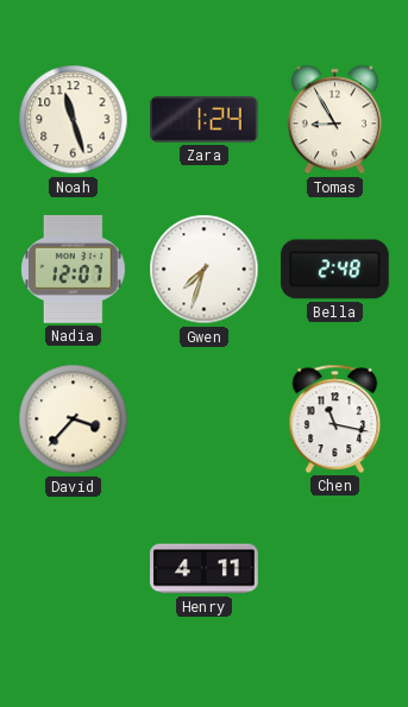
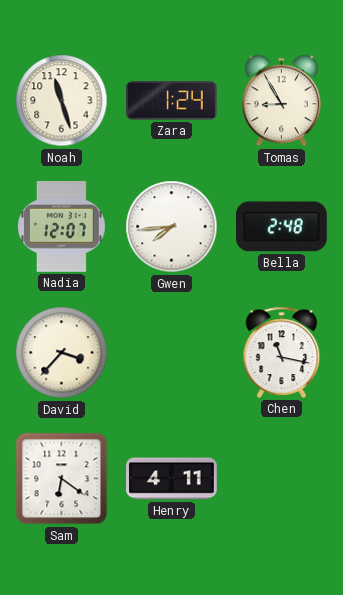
Gwen: 7:33 -> 7:44
Sam: none -> 6:21
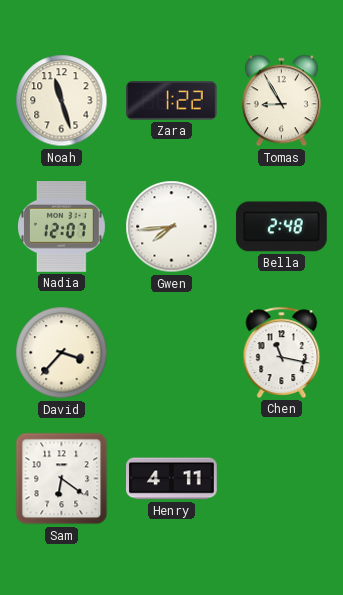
Zara: 1:24 -> 1:22
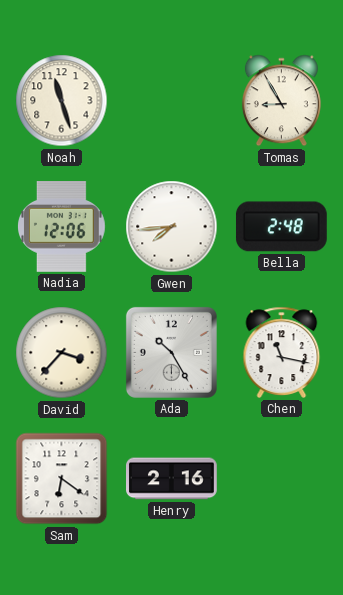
Zara: 1:22 -> none
Nadia: 12:07 -> 12:06
Ada: none -> 10:25
Henry: 4:11 -> 2:16
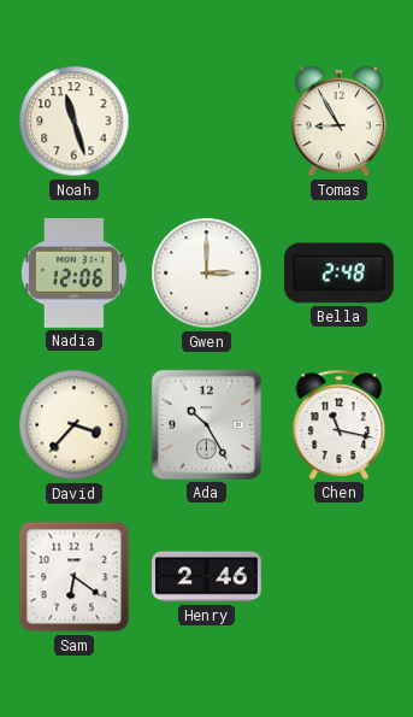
Gwen: 7:44 -> 3:00
Henry: 2:16 -> 2:46
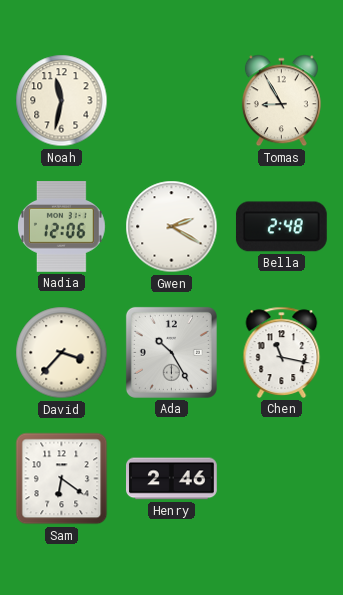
Noah: 11:27 -> 11:32
Gwen: 3:00 -> 2:20
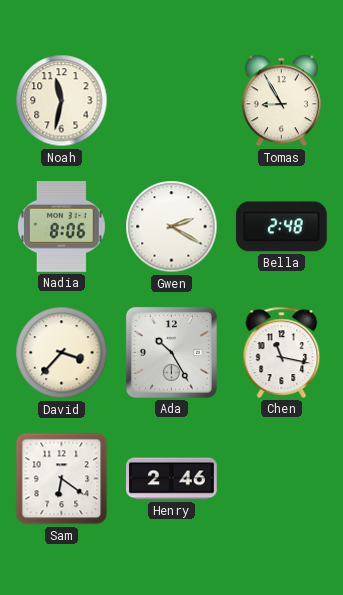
Nadia: 12:06 -> 8:06
